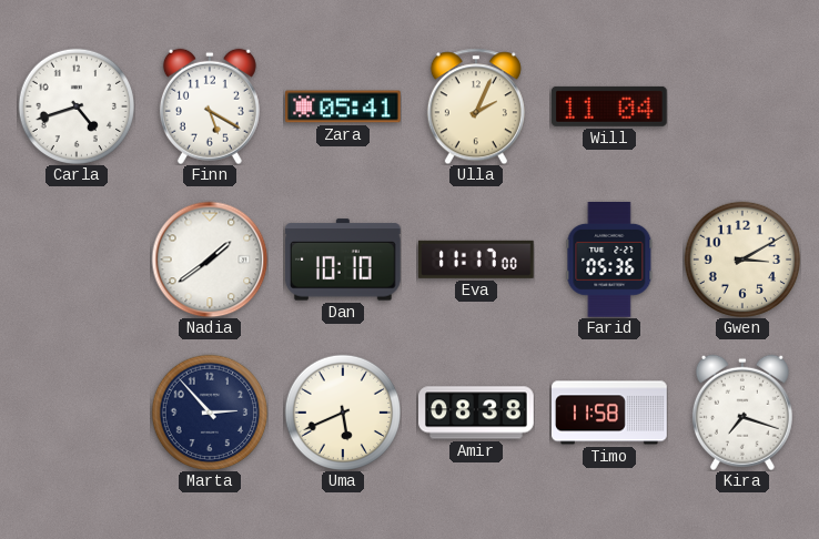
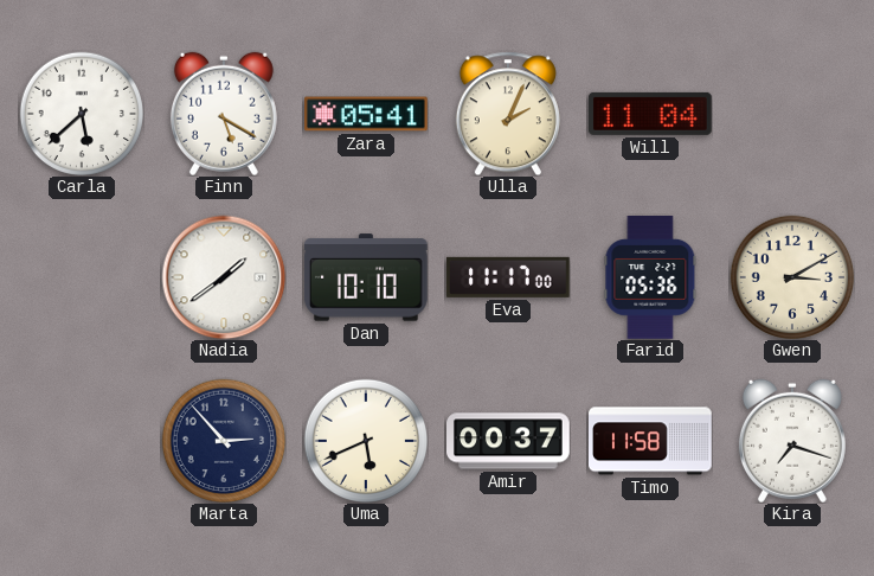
Carla: 4:42 -> 5:38
Amir: 08:38 -> 00:37
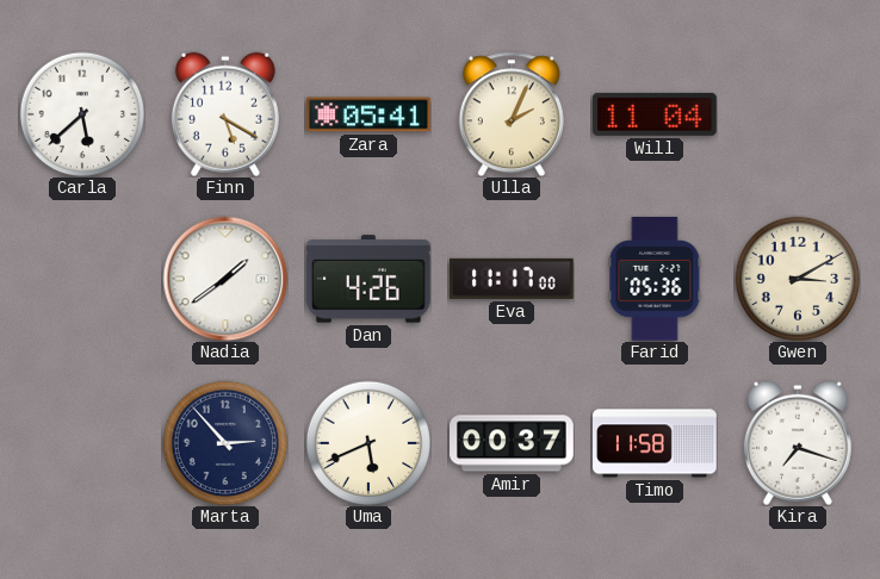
Dan: 10:10 -> 4:26
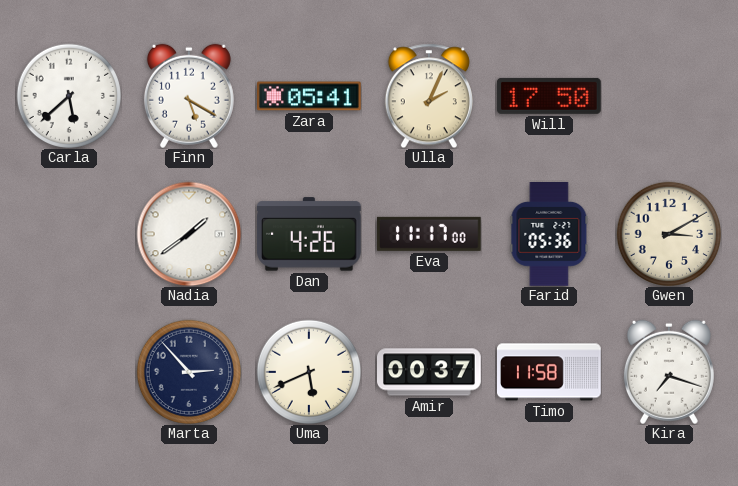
Will: 11:04 -> 17:50
